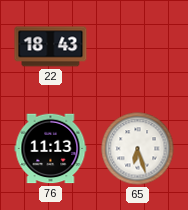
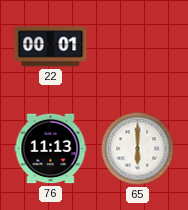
22: 18:43 -> 00:01
65: 6:27 -> 6:00
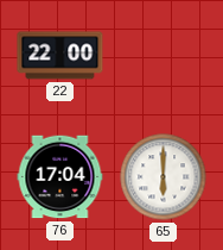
22: 00:01 -> 22:00
76: 11:13 -> 17:04
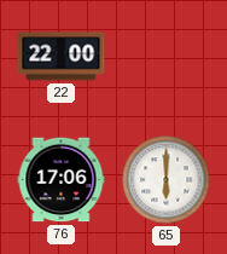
76: 17:04 -> 17:06
